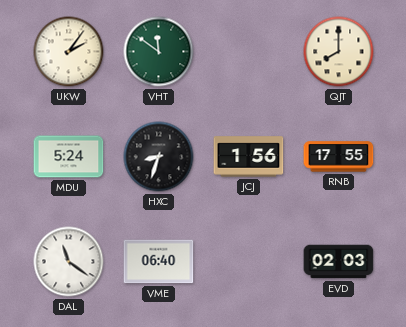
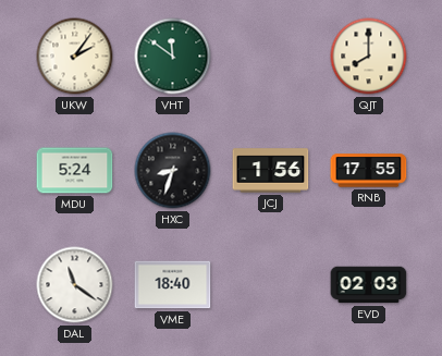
VME: 06:40 -> 18:40
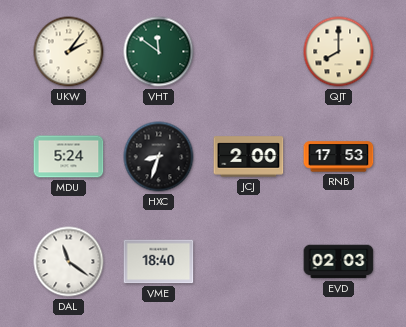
JCJ: 1:56 -> 2:00
RNB: 17:55 -> 17:53
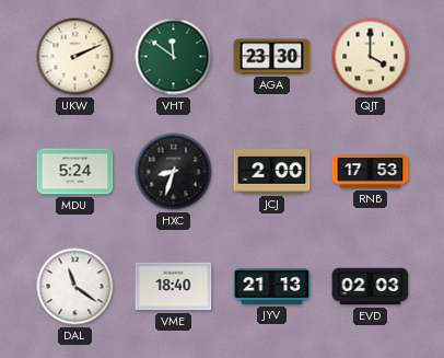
UKW: 2:06 -> 2:11
AGA: none -> 23:30
QJT: 8:00 -> 4:00
JYV: none -> 21:13
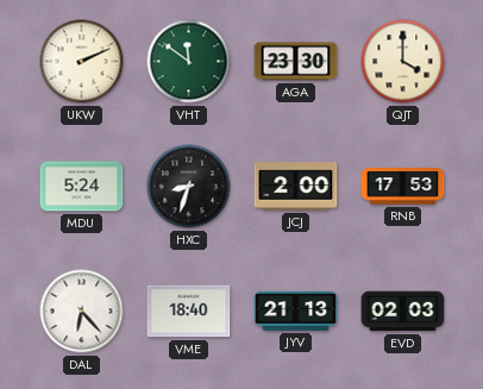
DAL: 11:21 -> 6:23
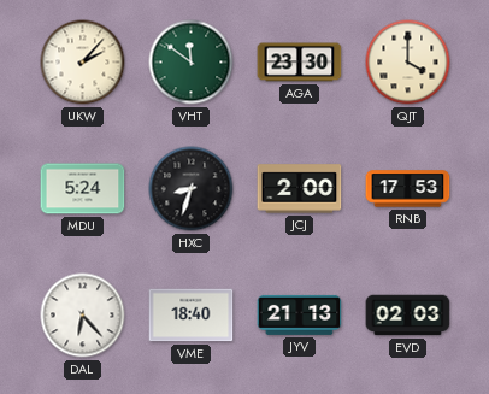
UKW: 2:11 -> 2:07
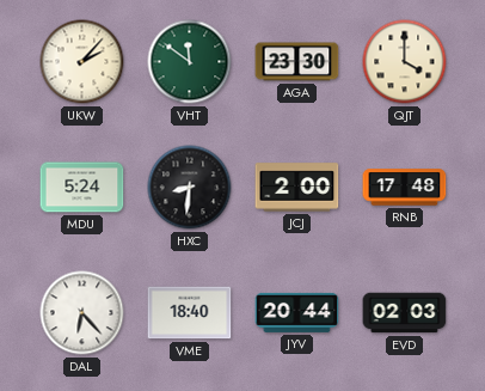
HXC: 8:33 -> 8:31
RNB: 17:53 -> 17:48
JYV: 21:13 -> 20:44
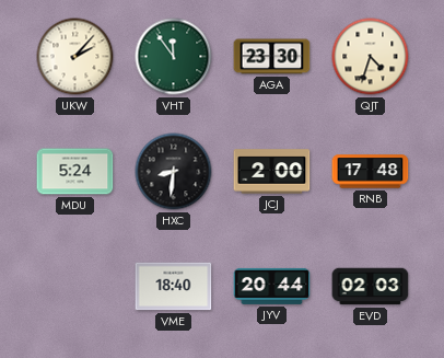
VHT: 11:51 -> 11:54
QJT: 4:00 -> 4:33
DAL: 6:23 -> none
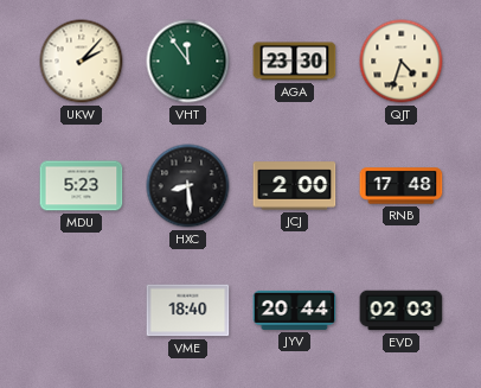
MDU: 5:24 -> 5:23
HXC: 8:31 -> 8:29
